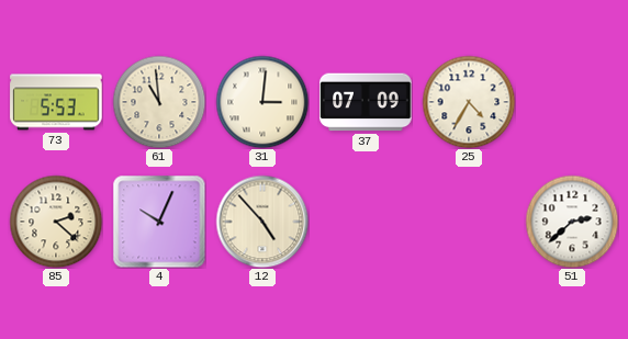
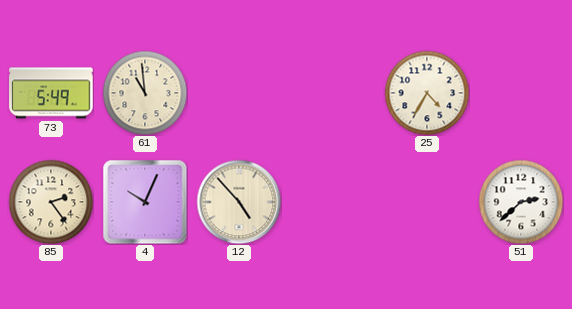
73: 5:53 -> 5:49
31: 3:01 -> none
37: 07:09 -> none
85: 2:22 -> 2:24
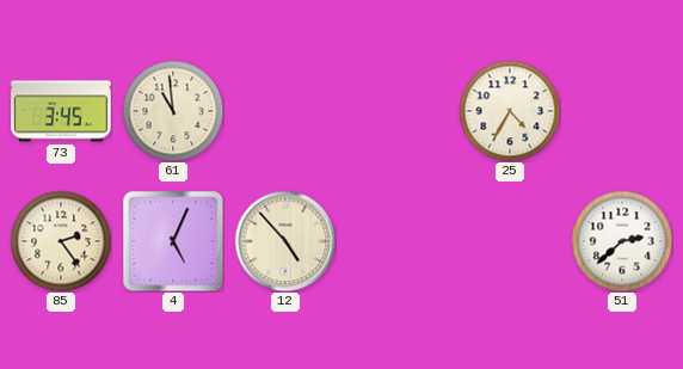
73: 5:49 -> 3:45
4: 10:04 -> 5:04
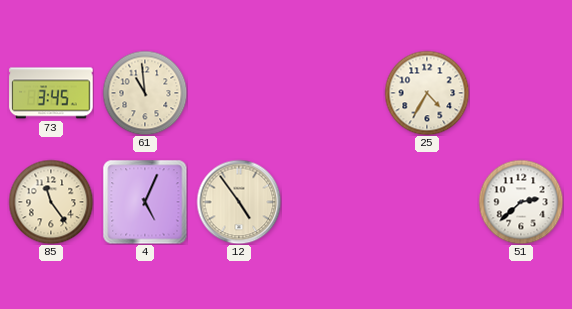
85: 2:24 -> 11:24
12: 4:53 -> 4:54
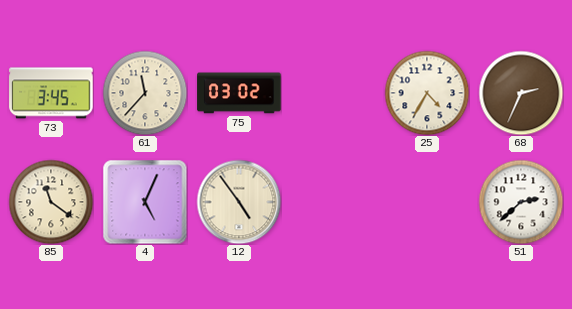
61: 10:59 -> 11:37
75: none -> 03:02
68: none -> 2:34
85: 11:24 -> 11:21
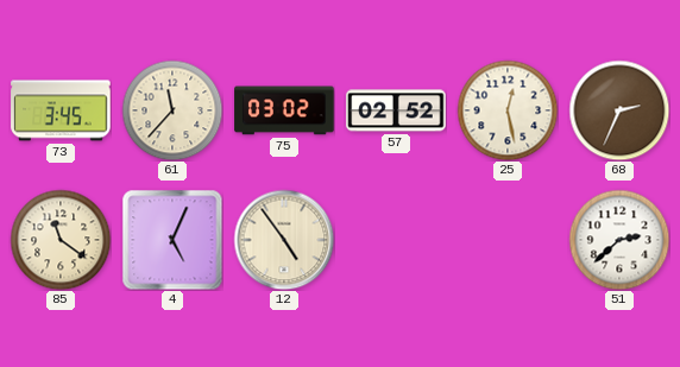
57: none -> 02:52
25: 4:35 -> 12:28
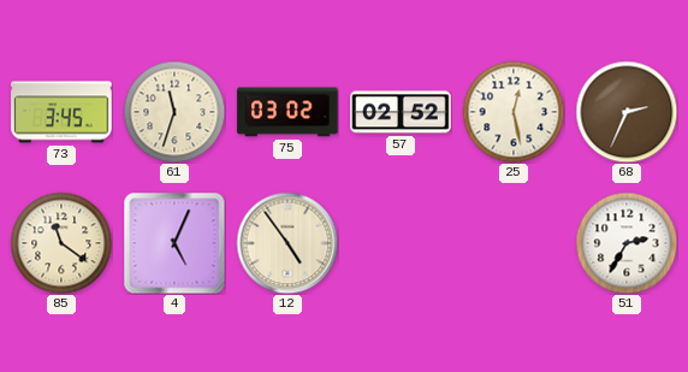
61: 11:37 -> 11:33
51: 2:38 -> 2:35
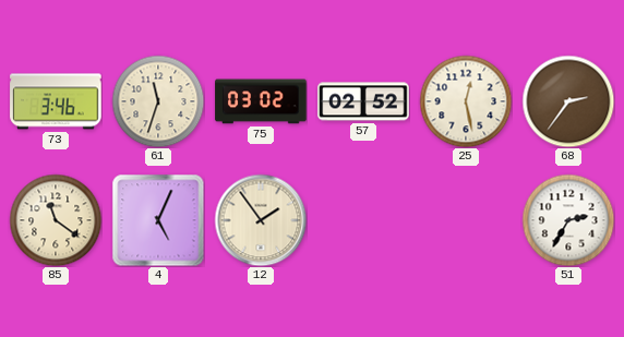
73: 3:45 -> 3:46
68: 2:34 -> 2:36
12: 4:54 -> 1:54
